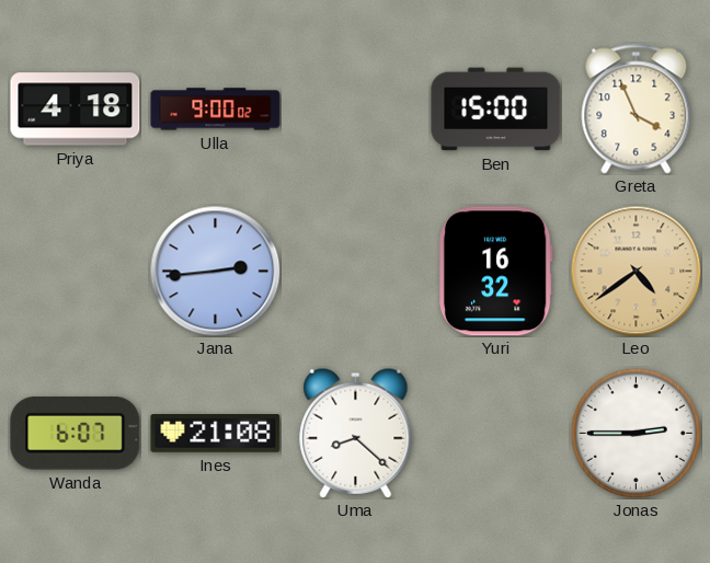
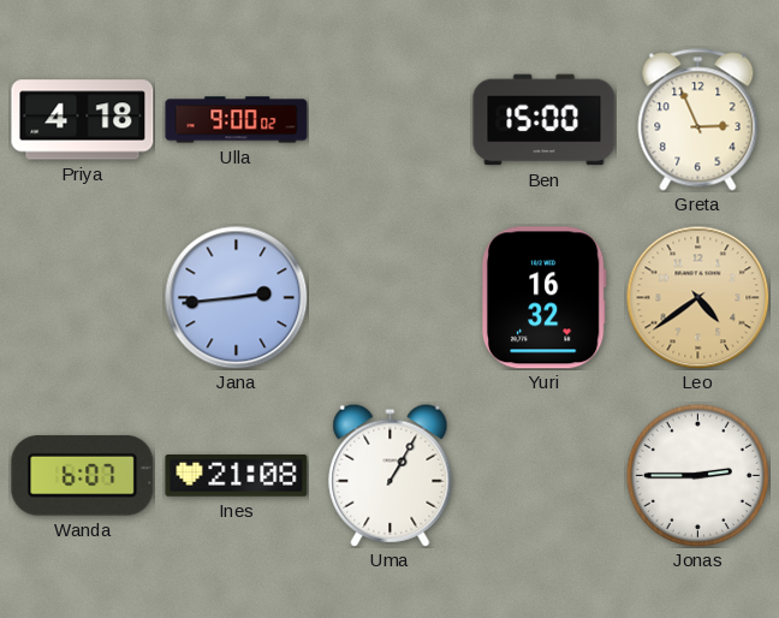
Greta: 3:56 -> 2:56
Uma: 8:22 -> 1:05
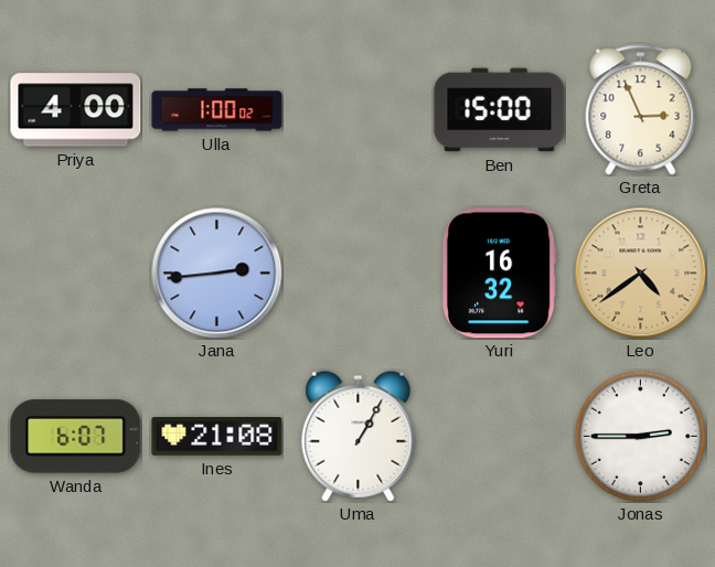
Priya: 4:18 -> 4:00
Ulla: 9:00 -> 1:00
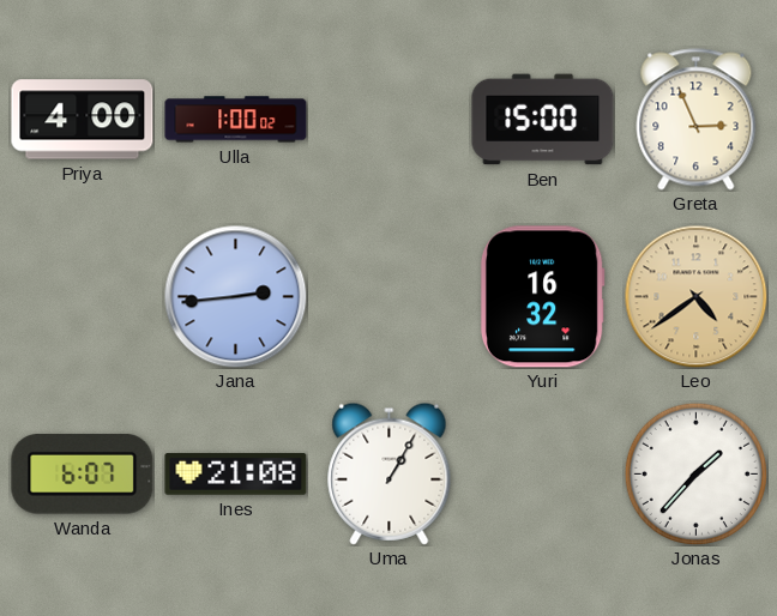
Jonas: 2:45 -> 1:37
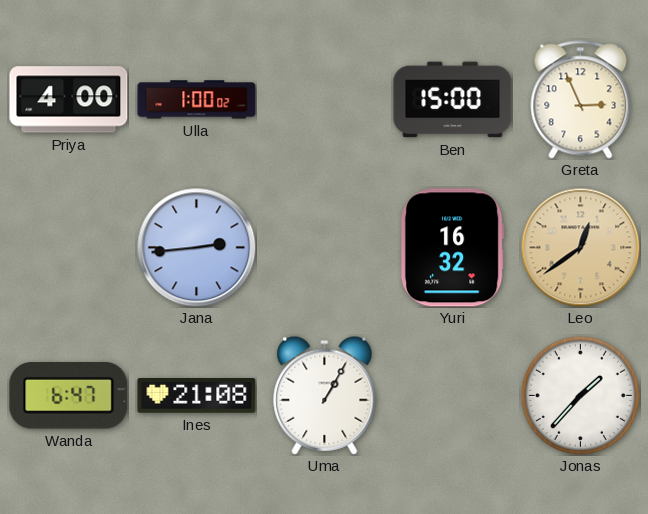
Leo: 4:39 -> 12:39
Wanda: 6:07 -> 6:47
